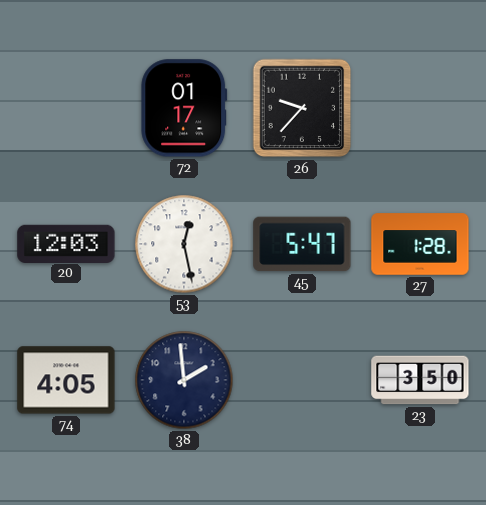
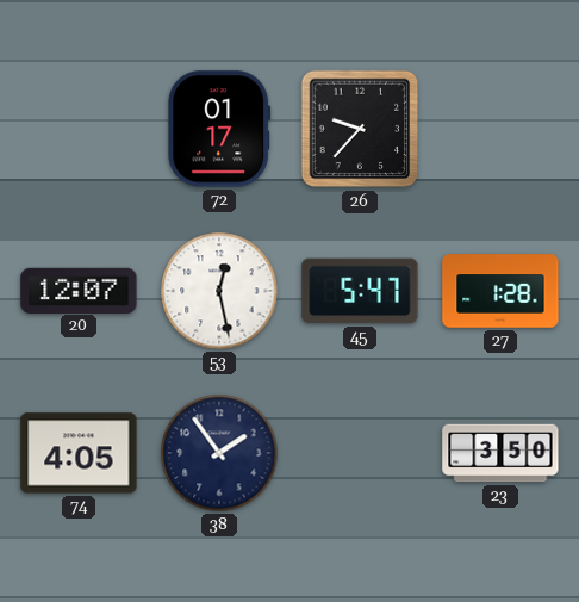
20: 12:03 -> 12:07
38: 1:59 -> 1:54
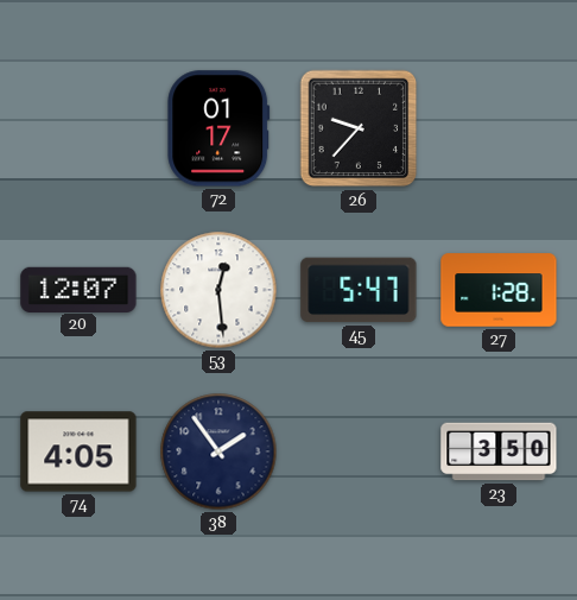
53: 12:28 -> 12:29
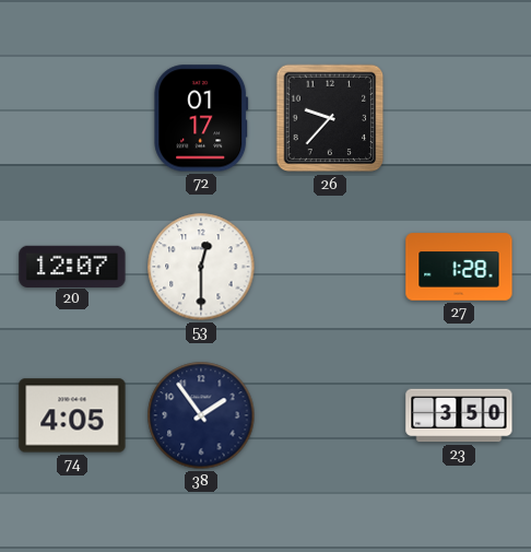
53: 12:29 -> 12:30
45: 5:47 -> none
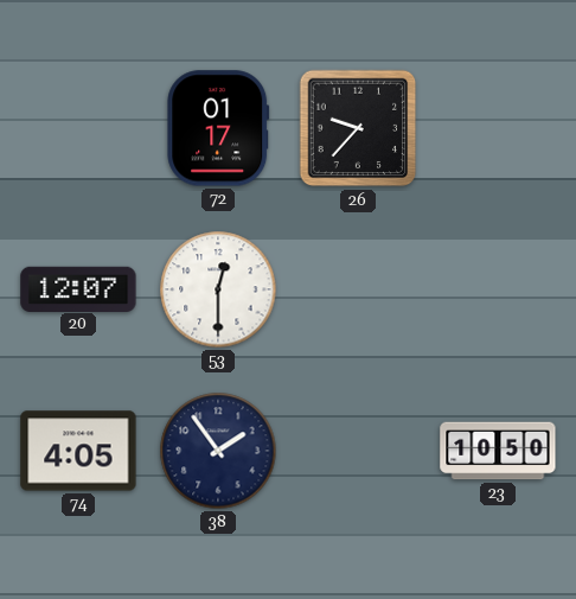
27: 1:28 -> none
23: 3:50 -> 10:50
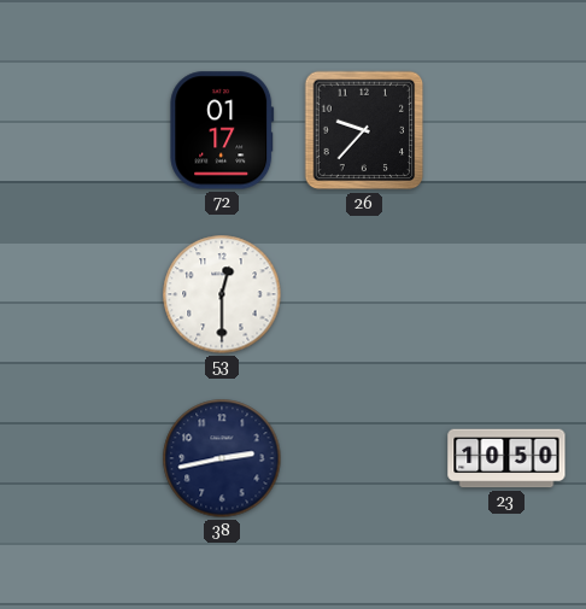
20: 12:07 -> none
74: 4:05 -> none
38: 1:54 -> 2:43
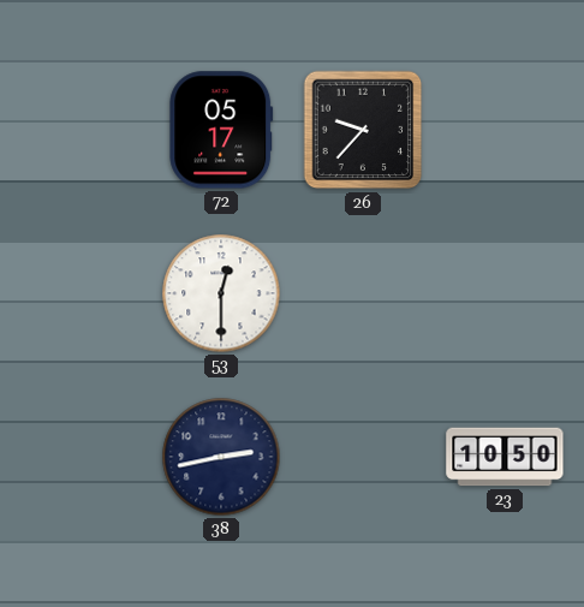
72: 01:17 -> 05:17
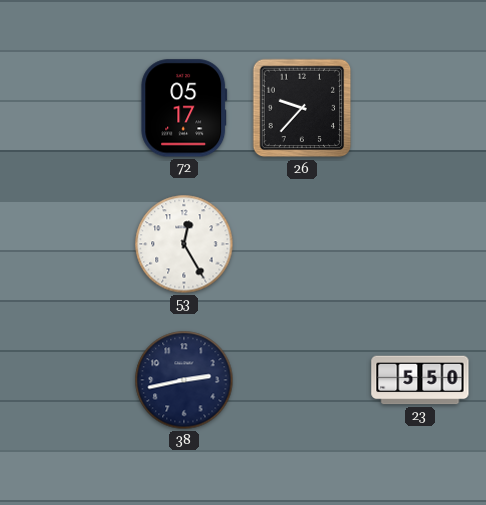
53: 12:30 -> 12:25
23: 10:50 -> 5:50
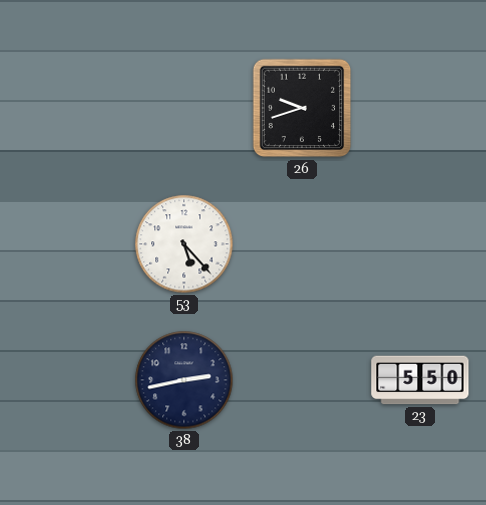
72: 05:17 -> none
26: 9:37 -> 9:42
53: 12:25 -> 5:23
